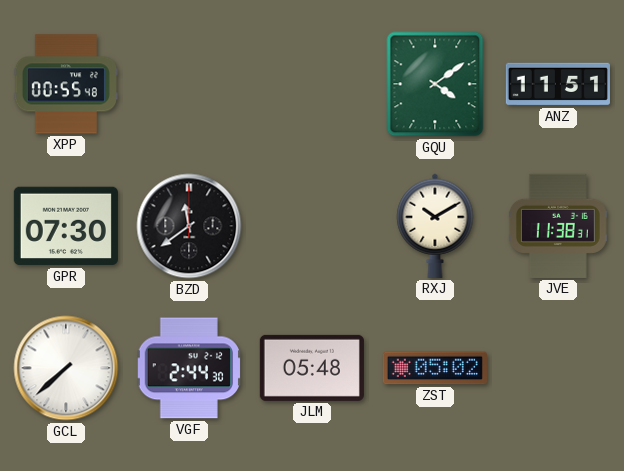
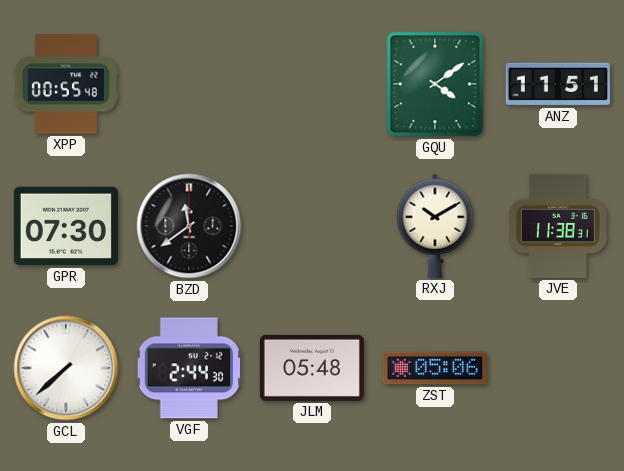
ZST: 05:02 -> 05:06
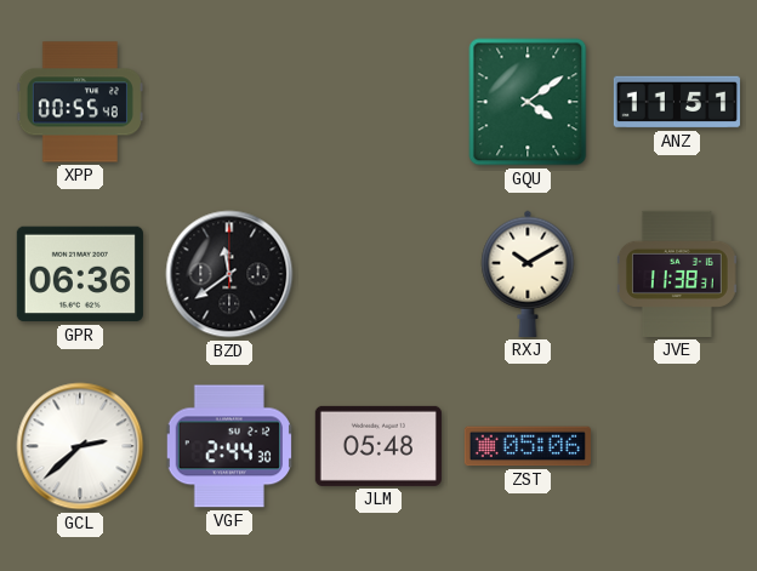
GPR: 07:30 -> 06:36
GCL: 7:38 -> 2:38
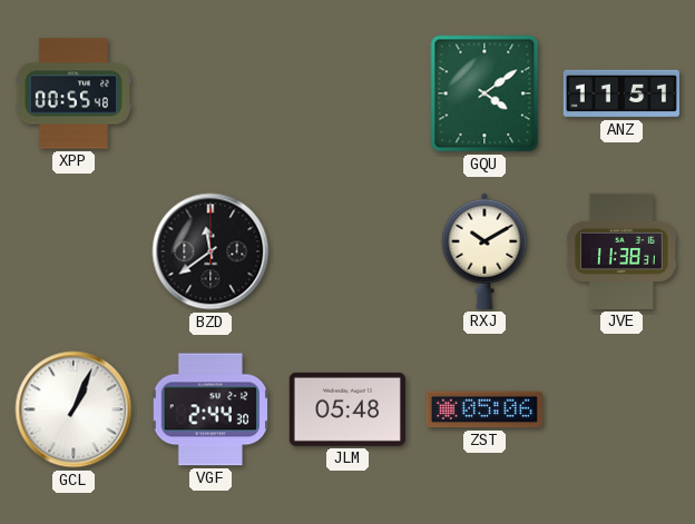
GPR: 06:36 -> none
GCL: 2:38 -> 1:04
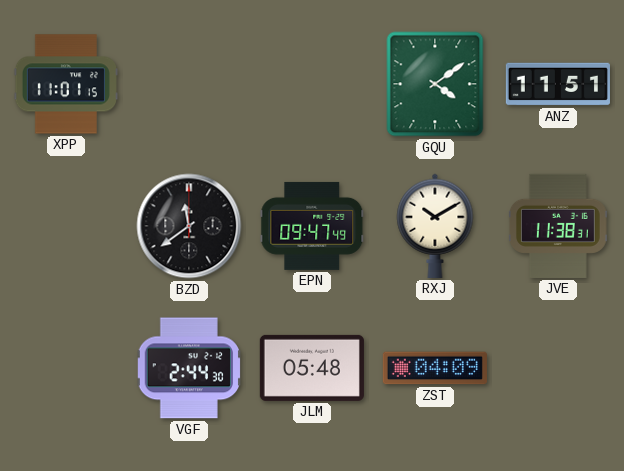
XPP: 00:55 -> 11:01
EPN: none -> 09:47
GCL: 1:04 -> none
ZST: 05:06 -> 04:09
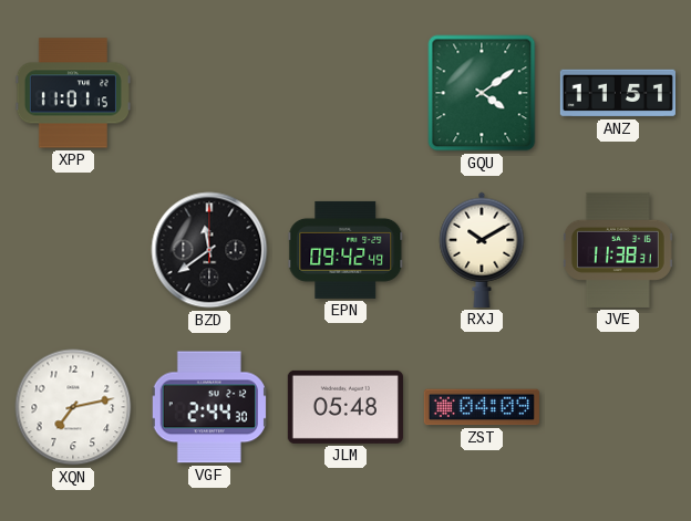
EPN: 09:47 -> 09:42
XQN: none -> 7:13
